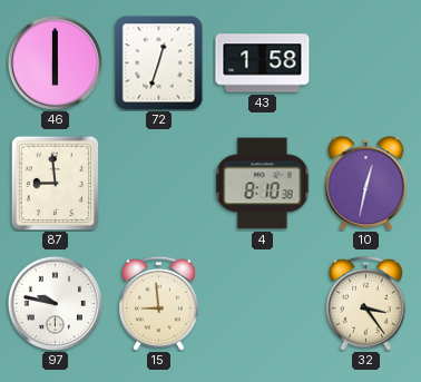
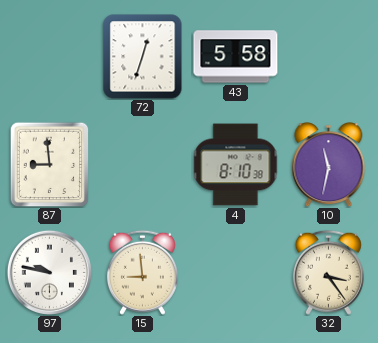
46: 6:00 -> none
43: 1:58 -> 5:58
10: 12:32 -> 11:32
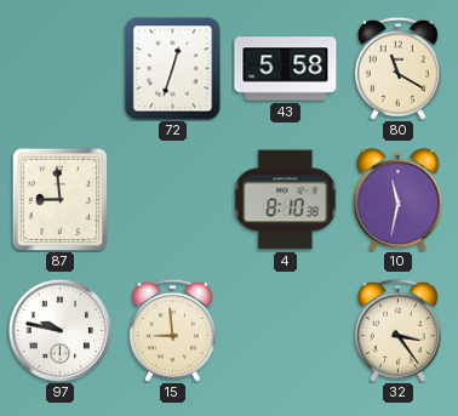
80: none -> 11:20
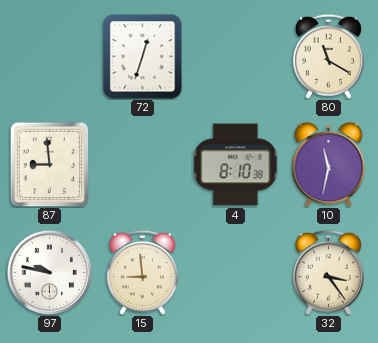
43: 5:58 -> none
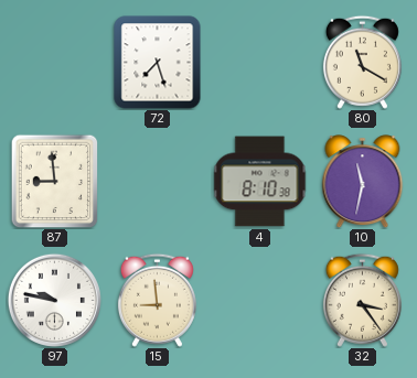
72: 12:33 -> 7:27
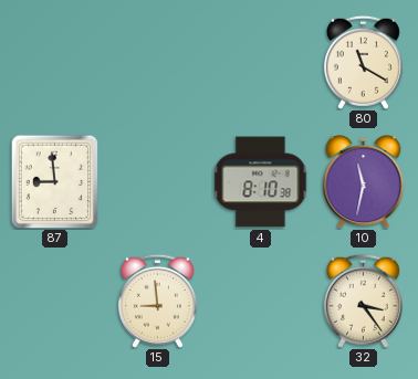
72: 7:27 -> none
97: 9:47 -> none
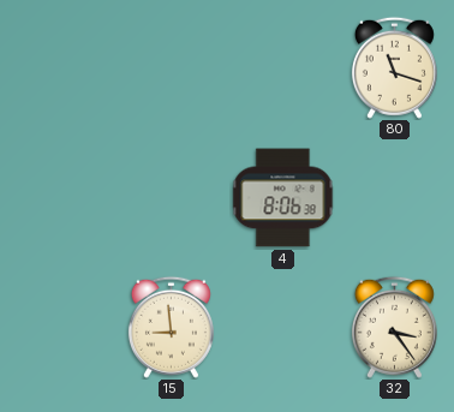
80: 11:20 -> 11:18
87: 8:59 -> none
4: 8:10 -> 8:06
10: 11:32 -> none
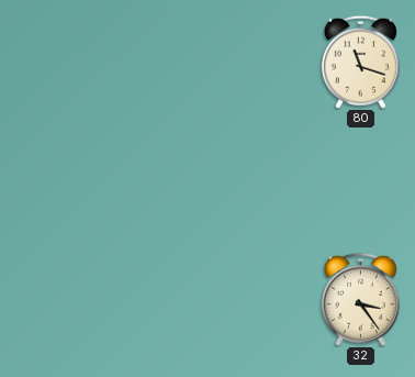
4: 8:06 -> none
15: 8:59 -> none
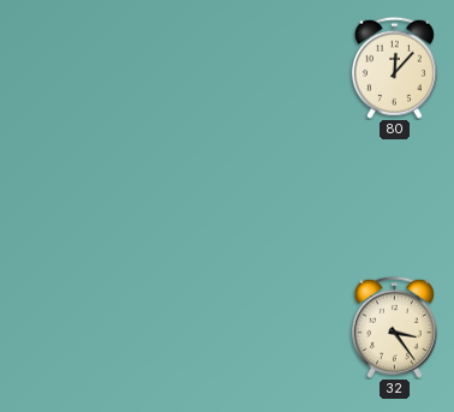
80: 11:18 -> 12:07
